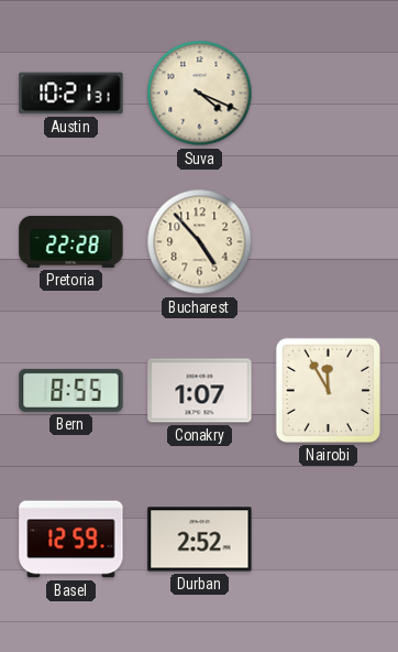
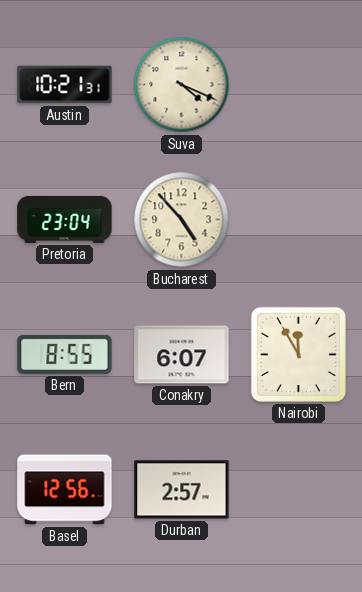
Pretoria: 22:28 -> 23:04
Conakry: 1:07 -> 6:07
Basel: 12:59 -> 12:56
Durban: 2:52 -> 2:57
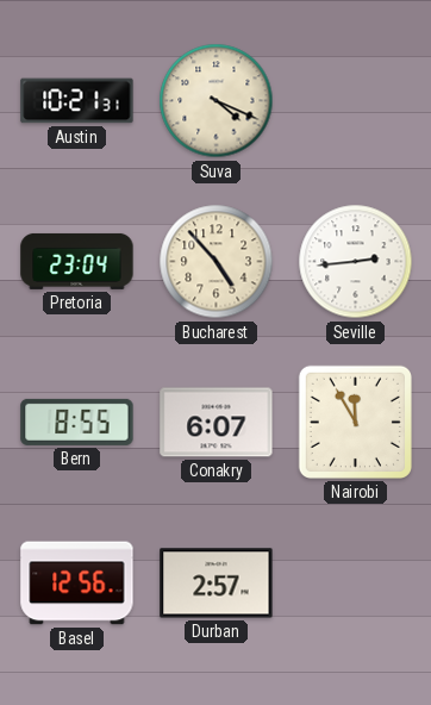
Seville: none -> 2:44
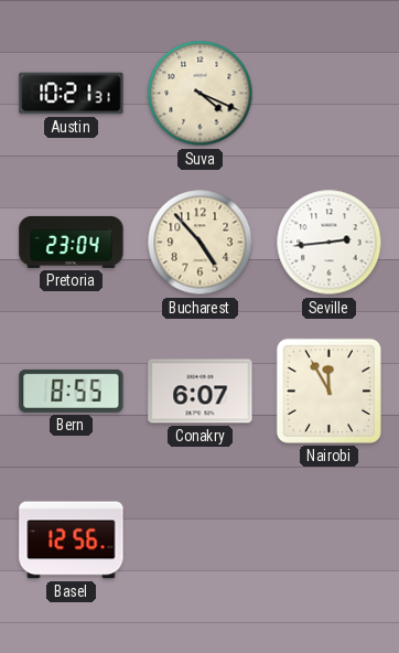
Durban: 2:57 -> none
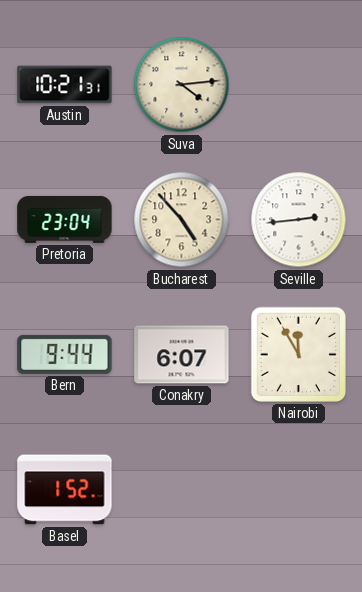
Suva: 4:19 -> 4:14
Bern: 8:55 -> 9:44
Basel: 12:56 -> 1:52
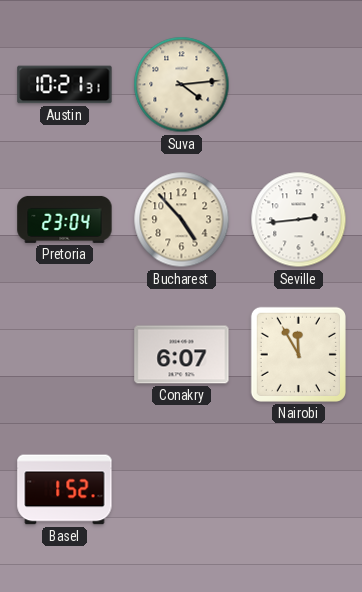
Bern: 9:44 -> none
